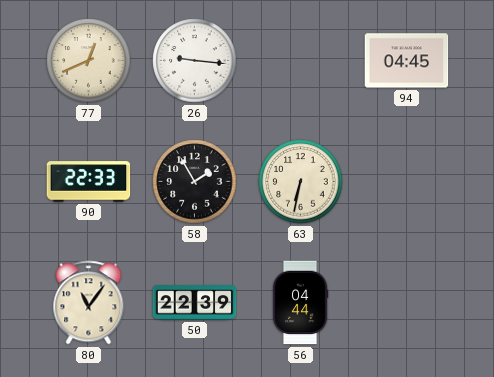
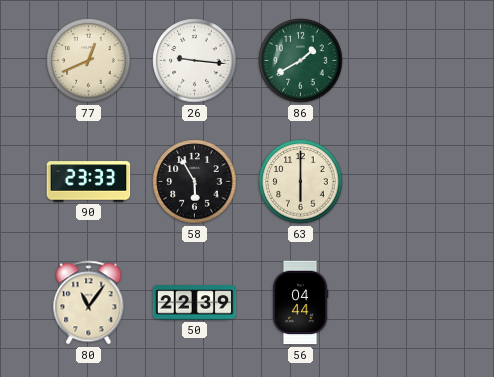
86: none -> 1:40
94: 04:45 -> none
90: 22:33 -> 23:33
58: 1:55 -> 5:55
63: 6:32 -> 6:00
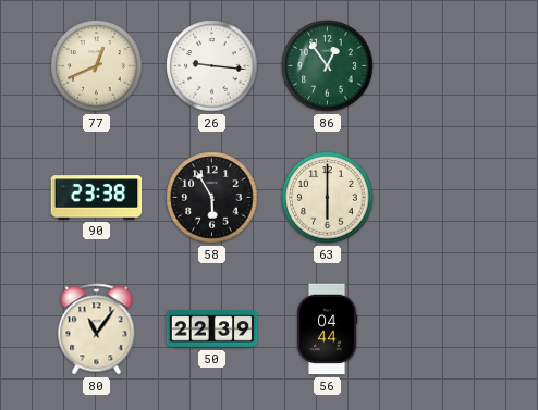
86: 1:40 -> 12:54
90: 23:33 -> 23:38
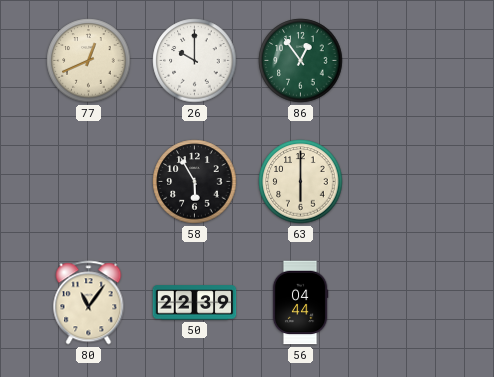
26: 9:16 -> 10:00
90: 23:38 -> none
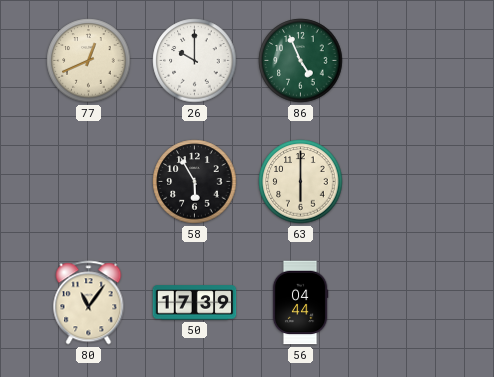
86: 12:54 -> 4:56
50: 22:39 -> 17:39
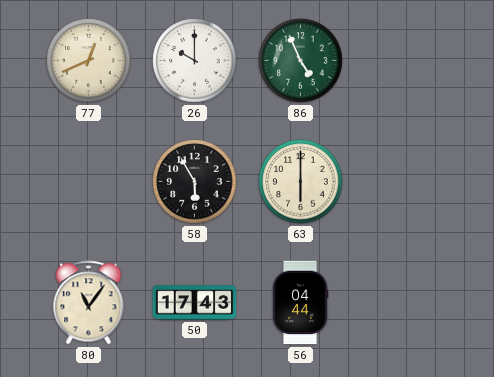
50: 17:39 -> 17:43
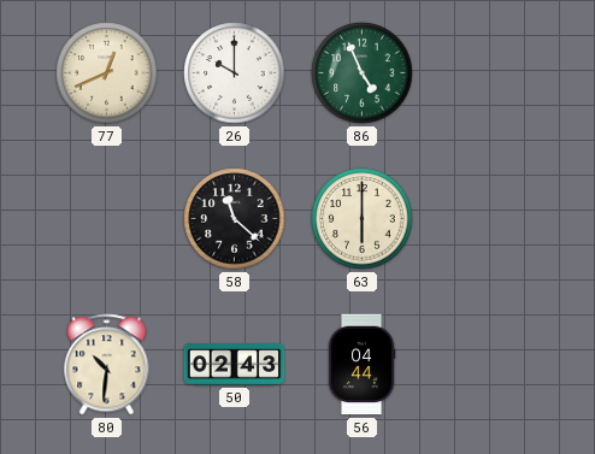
58: 5:55 -> 11:22
80: 11:06 -> 10:31
50: 17:43 -> 02:43
